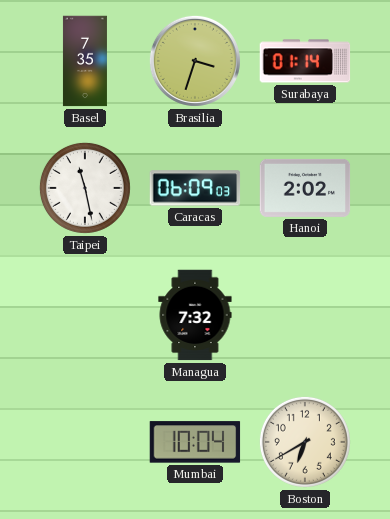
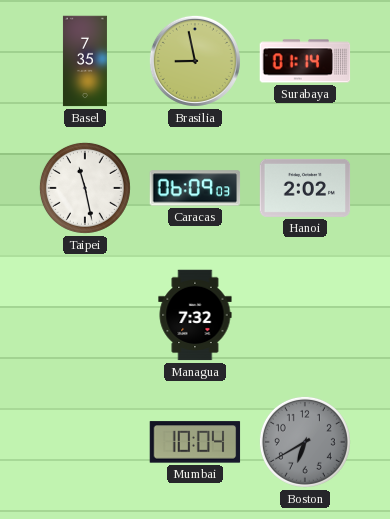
Brasilia: 3:33 -> 8:58
Boston dial: cream -> grey
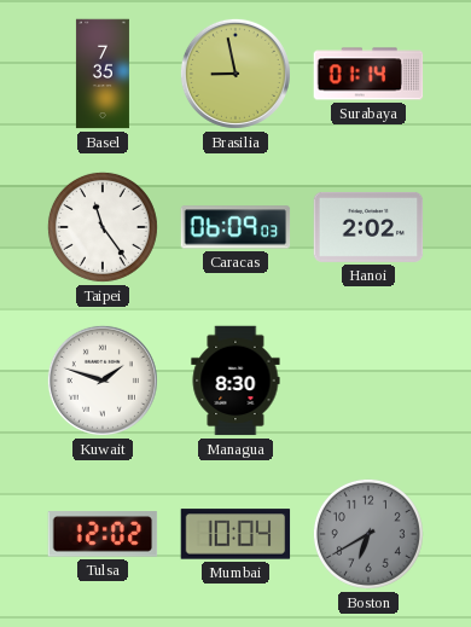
Taipei: 11:28 -> 11:24
Kuwait: none -> 1:48
Managua: 7:32 -> 8:30
Tulsa: none -> 12:02
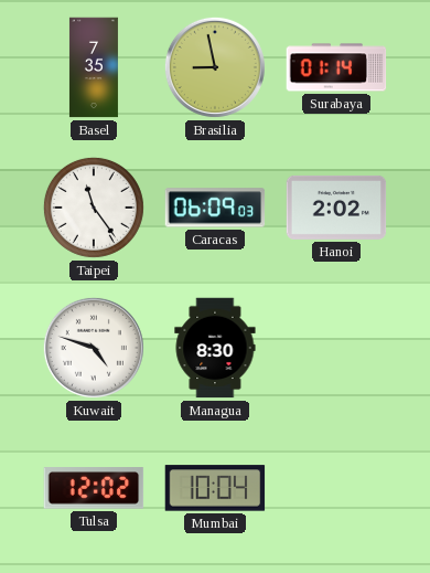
Kuwait: 1:48 -> 4:48
Boston: 6:40 -> none
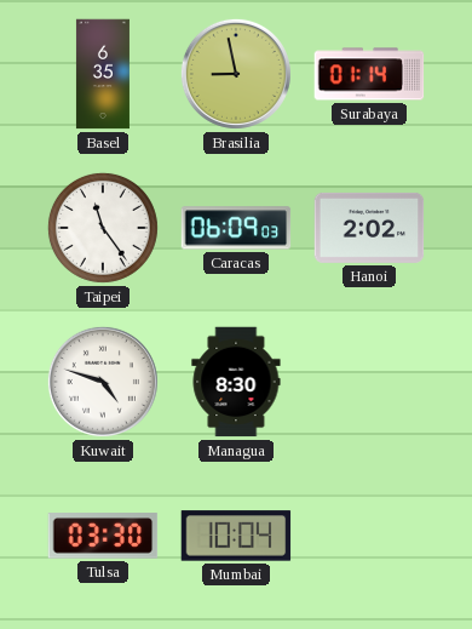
Basel: 7:35 -> 6:35
Tulsa: 12:02 -> 03:30
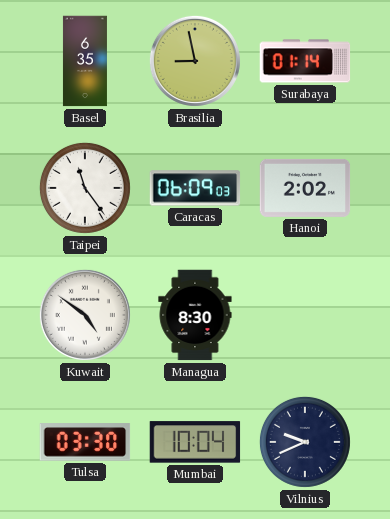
Kuwait: 4:48 -> 4:51
Vilnius: none -> 9:41
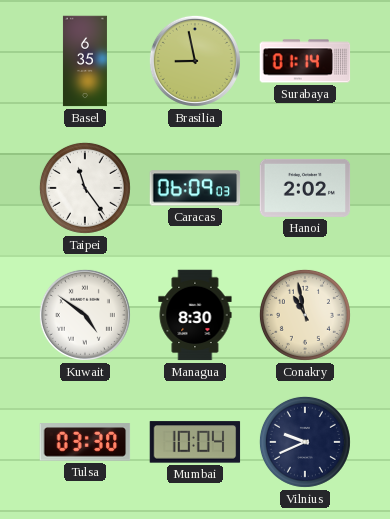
Conakry: none -> 10:58
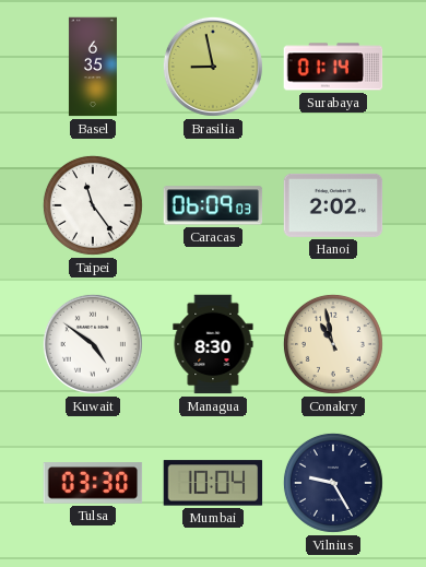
Vilnius: 9:41 -> 9:25
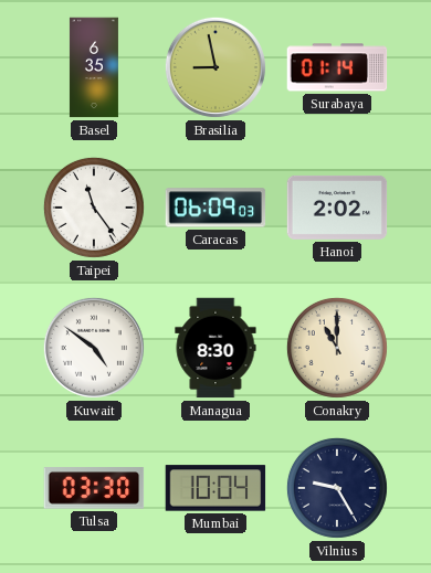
Conakry: 10:58 -> 11:00
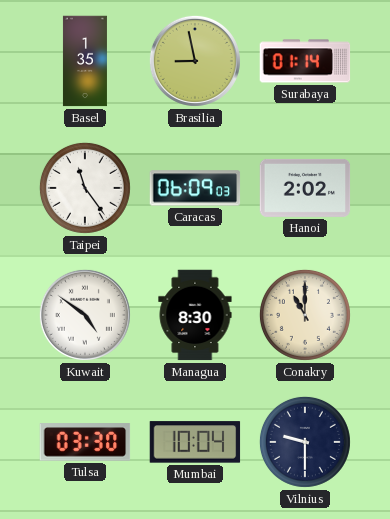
Basel: 6:35 -> 1:35
Vilnius: 9:25 -> 9:30
